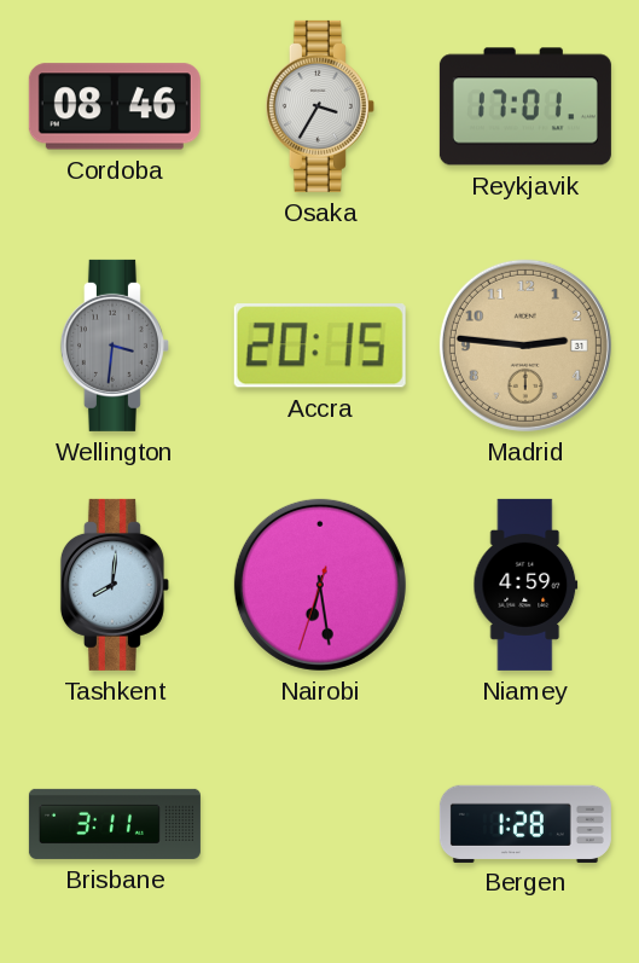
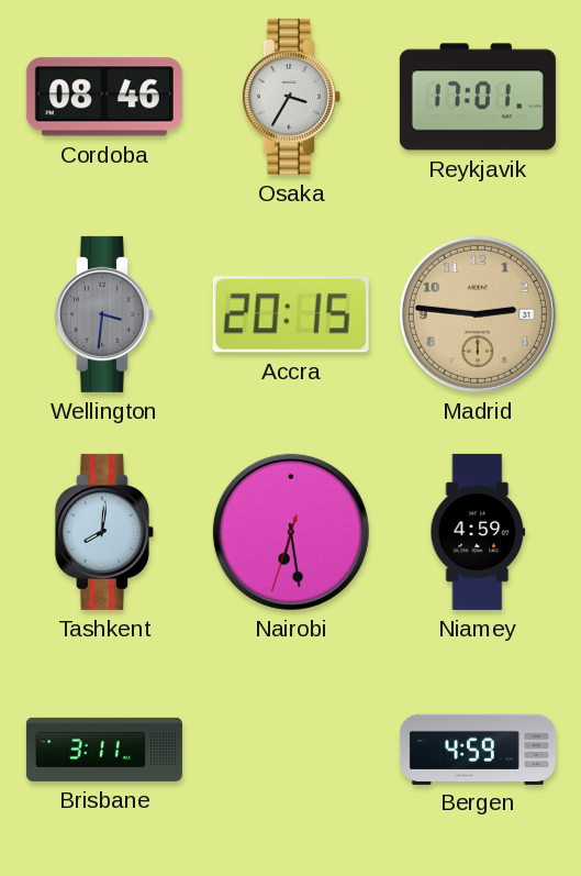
Bergen: 1:28 -> 4:59
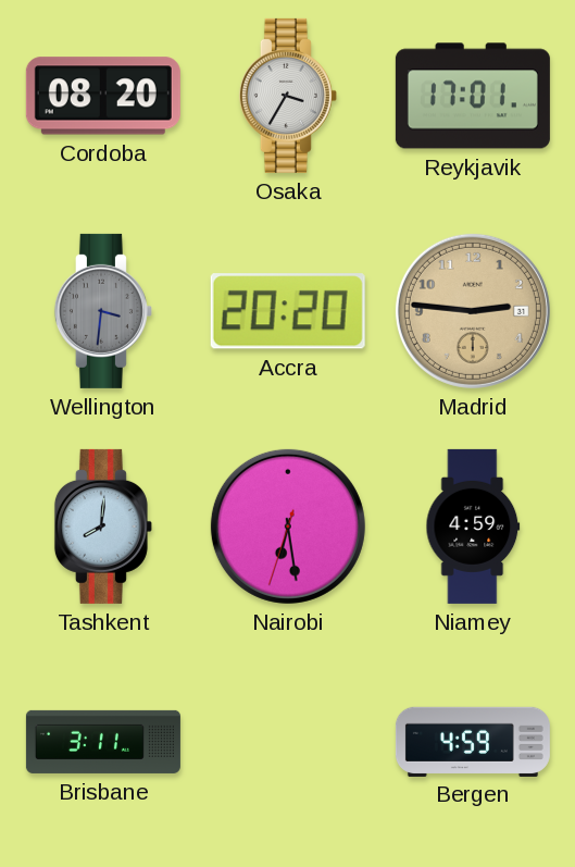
Cordoba: 08:46 -> 08:20
Accra: 20:15 -> 20:20
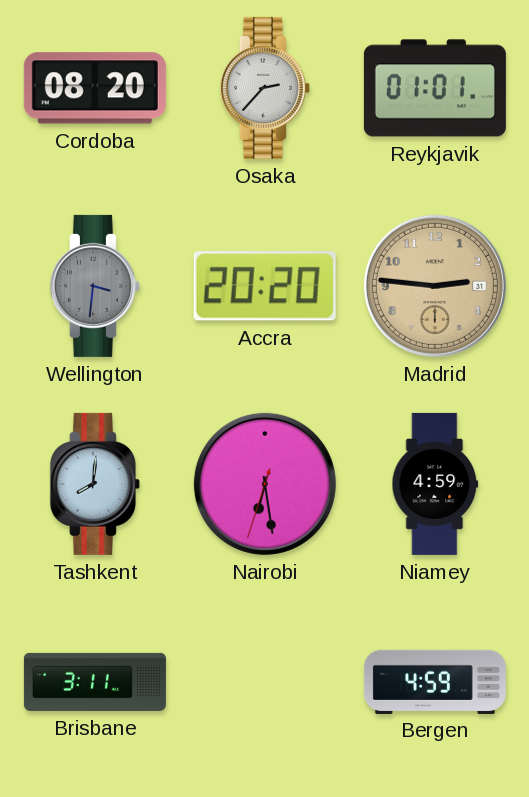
Osaka: 3:35 -> 2:37
Reykjavik: 17:01 -> 01:01
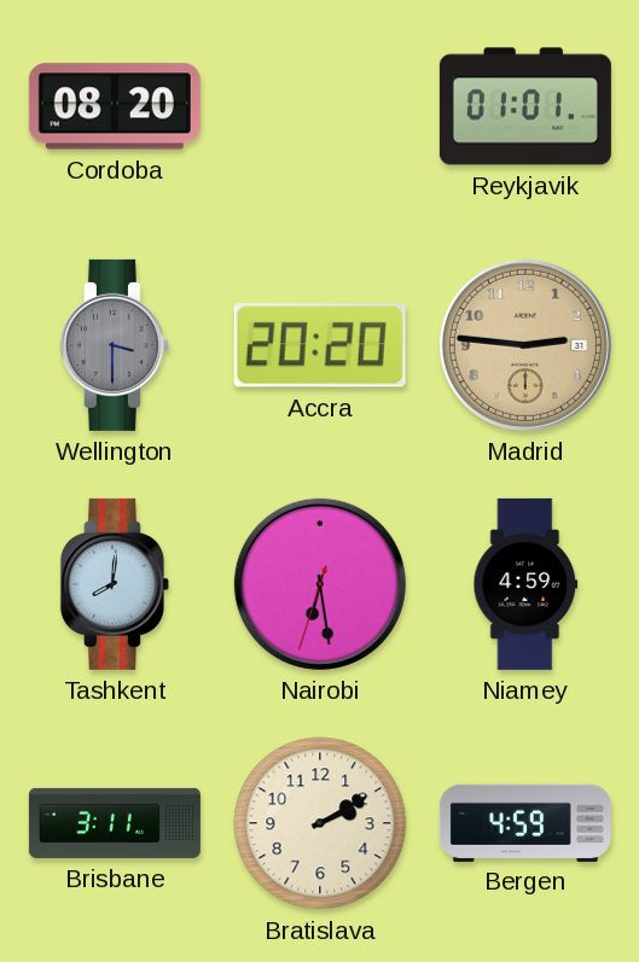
Osaka: 2:37 -> none
Wellington: 3:31 -> 3:30
Bratislava: none -> 2:10
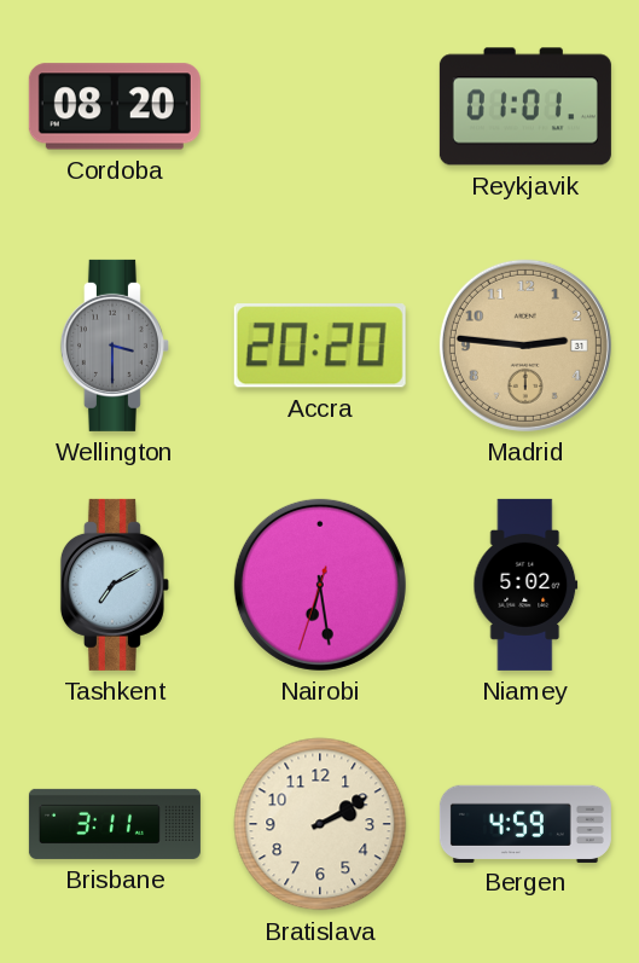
Tashkent: 8:01 -> 7:10
Niamey: 4:59 -> 5:02
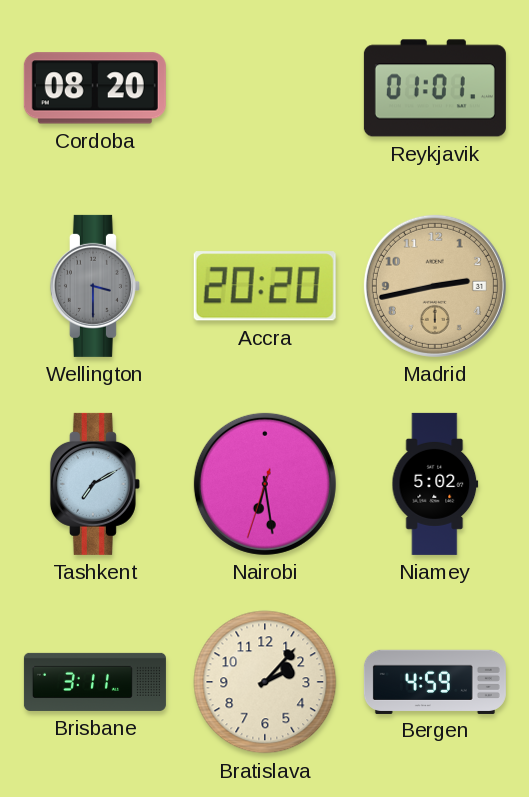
Madrid: 2:46 -> 2:43
Bratislava: 2:10 -> 2:07
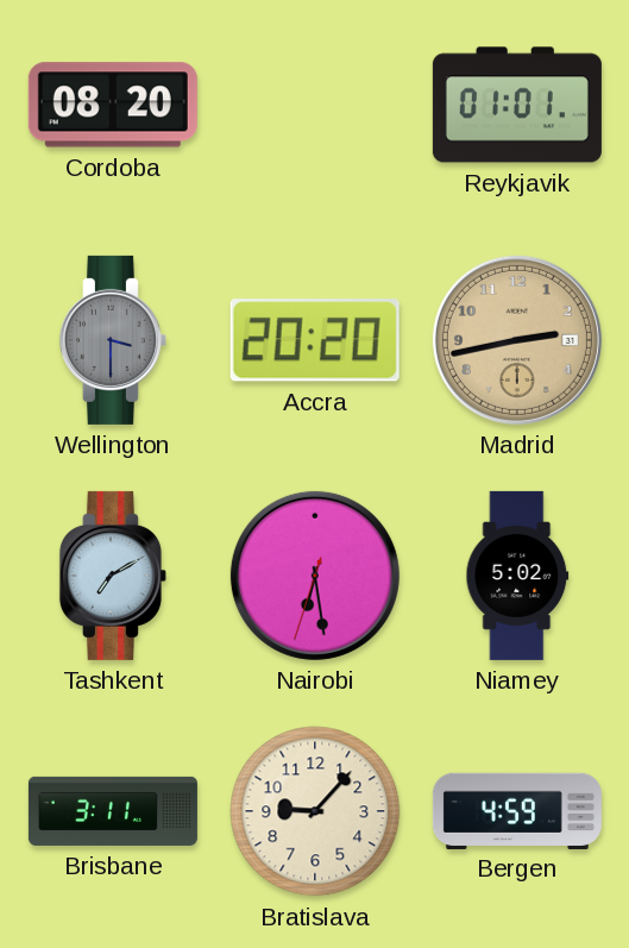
Bratislava: 2:07 -> 9:07
